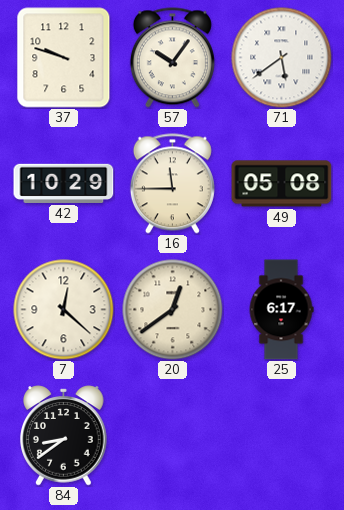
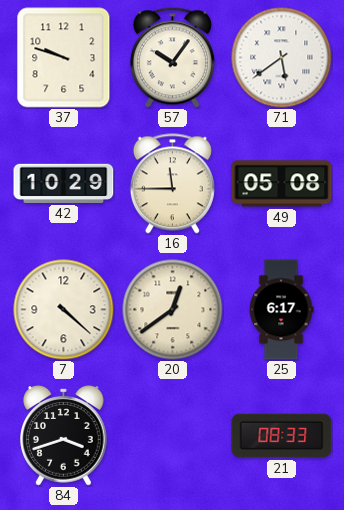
7: 12:22 -> 4:22
84: 8:39 -> 3:42
21: none -> 08:33
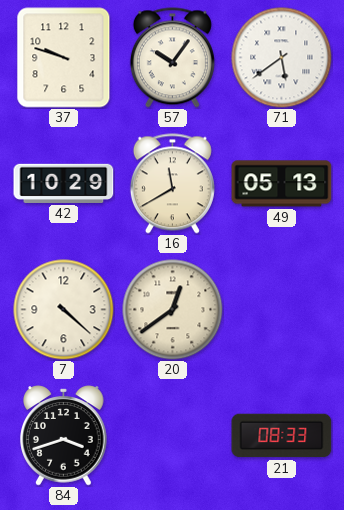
16: 11:45 -> 11:40
49: 05:08 -> 05:13
25: 6:17 -> none
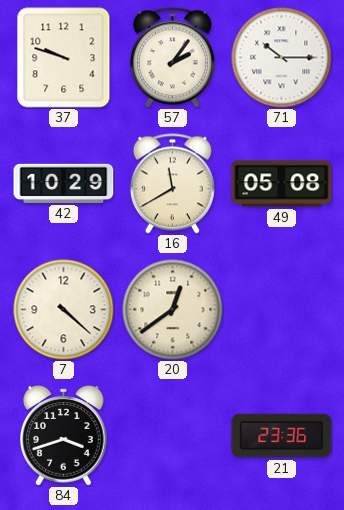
57: 10:06 -> 2:06
71: 5:39 -> 10:15
49: 05:13 -> 05:08
21: 08:33 -> 23:36
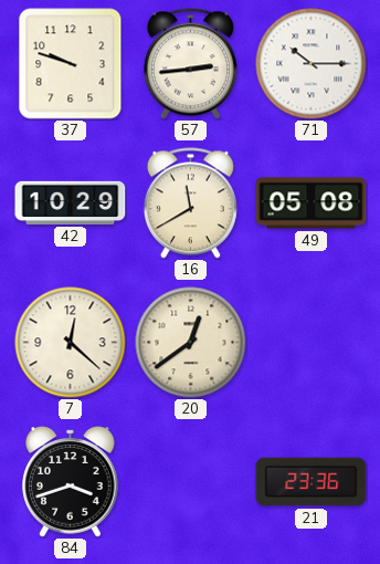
57: 2:06 -> 2:44
7: 4:22 -> 12:22
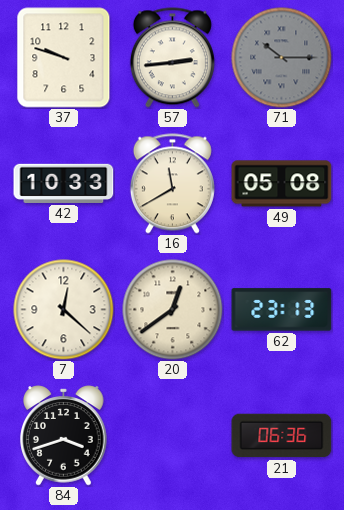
71 dial: white -> grey
42: 10:29 -> 10:33
62: none -> 23:13
21: 23:36 -> 06:36
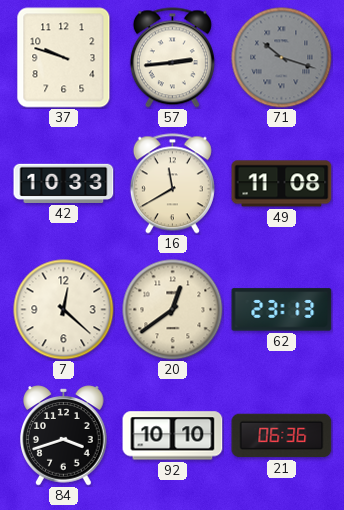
71: 10:15 -> 10:18
49: 05:08 -> 11:08
92: none -> 10:10
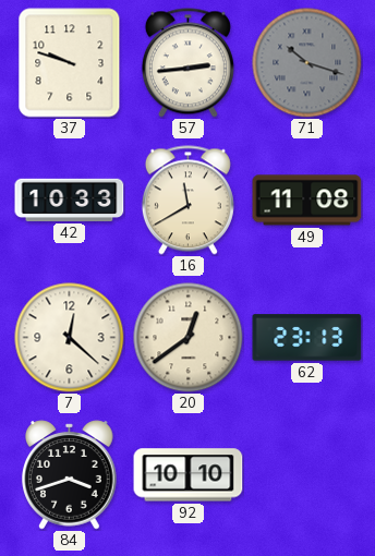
21: 06:36 -> none
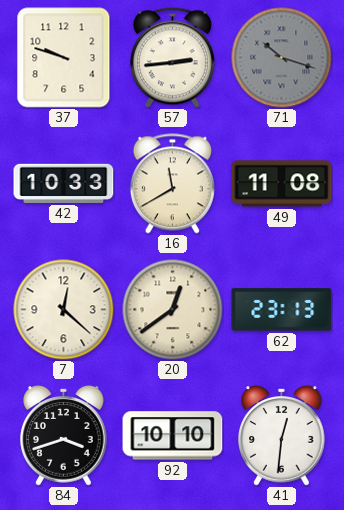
41: none -> 12:31
